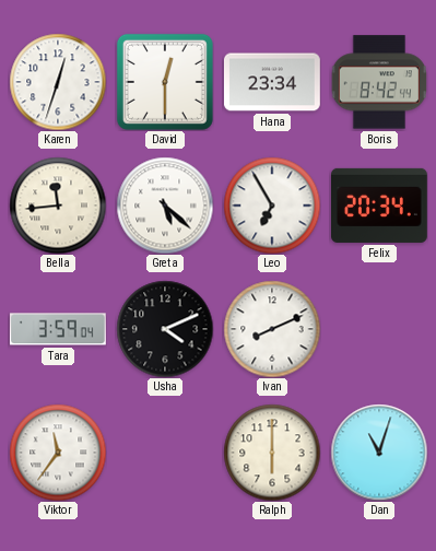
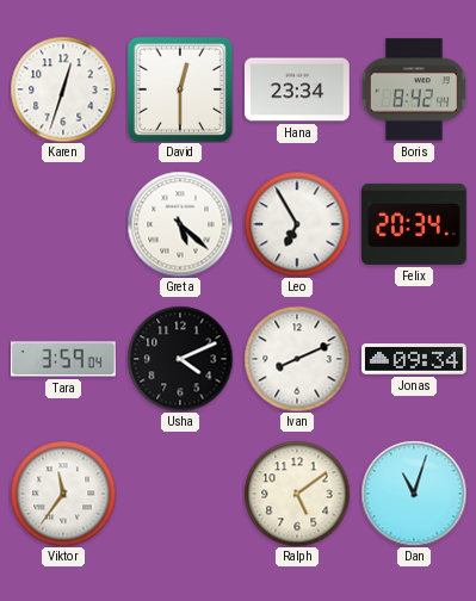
Bella: 11:44 -> none
Jonas: none -> 09:34
Ralph: 6:00 -> 5:09
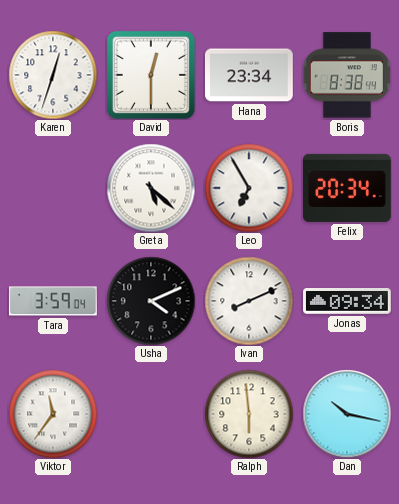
Boris: 8:42 -> 8:38
Ralph: 5:09 -> 5:59
Dan: 11:03 -> 10:17
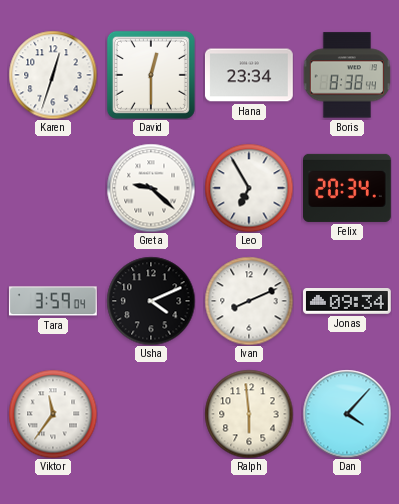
Greta: 5:22 -> 9:22
Dan: 10:17 -> 4:07
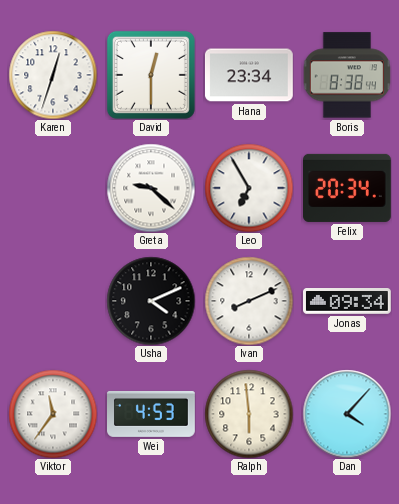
Tara: 3:59 -> none
Wei: none -> 4:53
